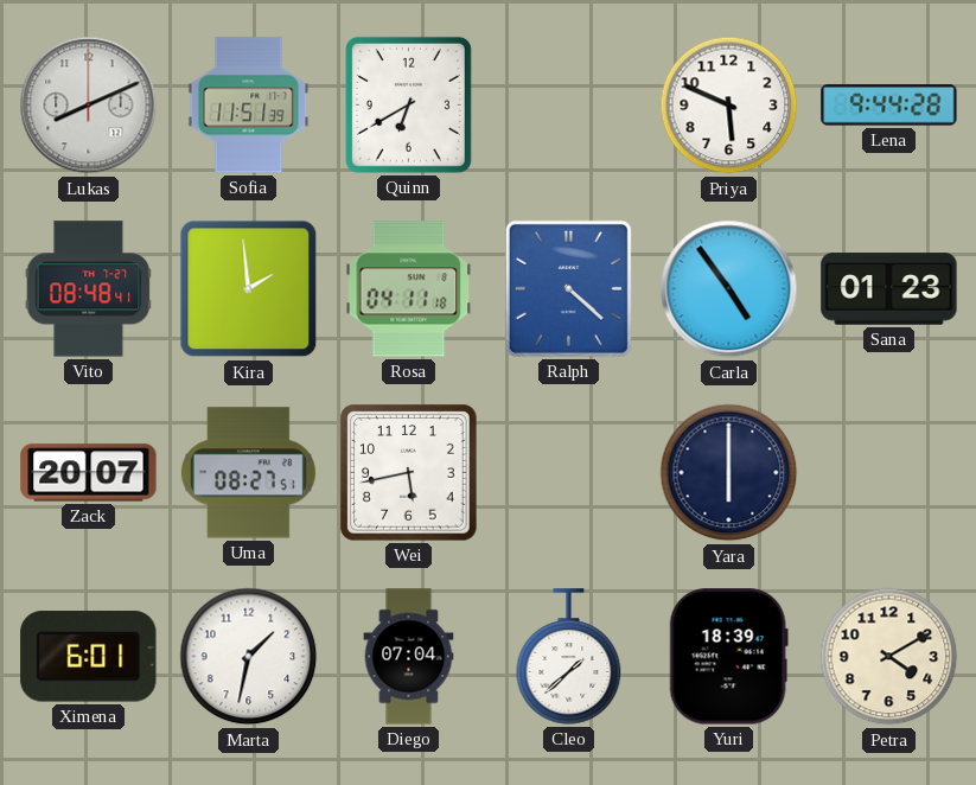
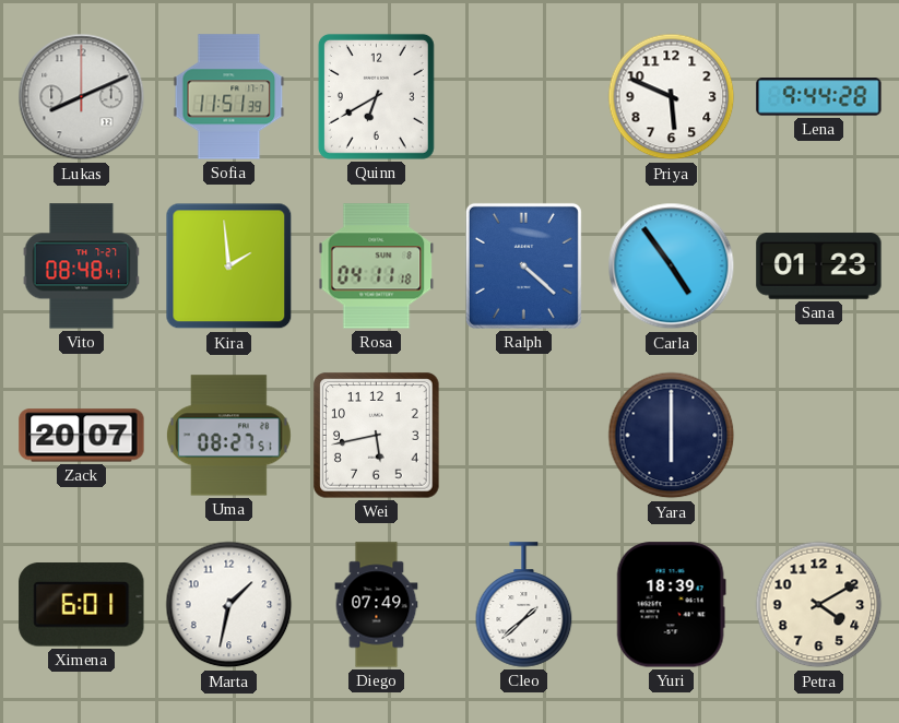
Diego: 07:04 -> 07:49
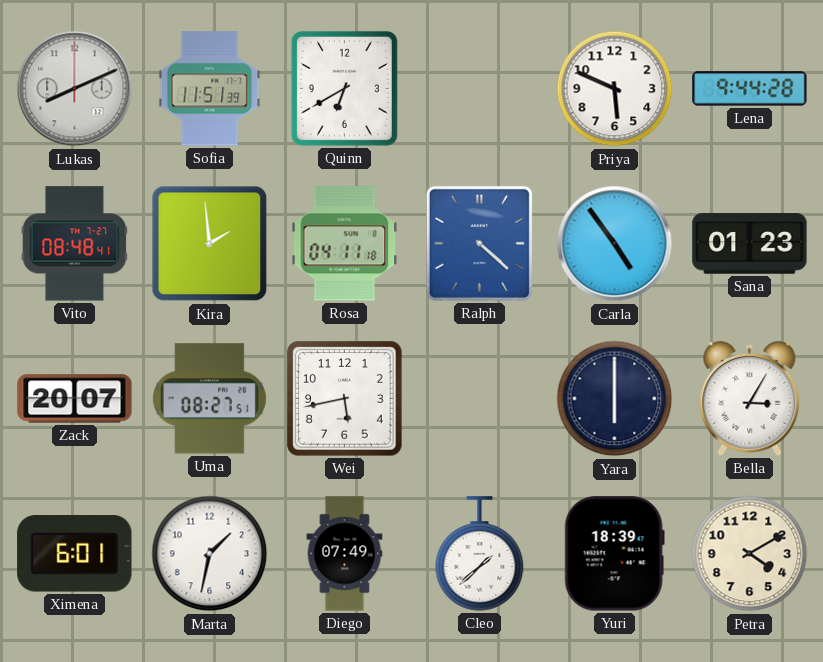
Bella: none -> 3:05
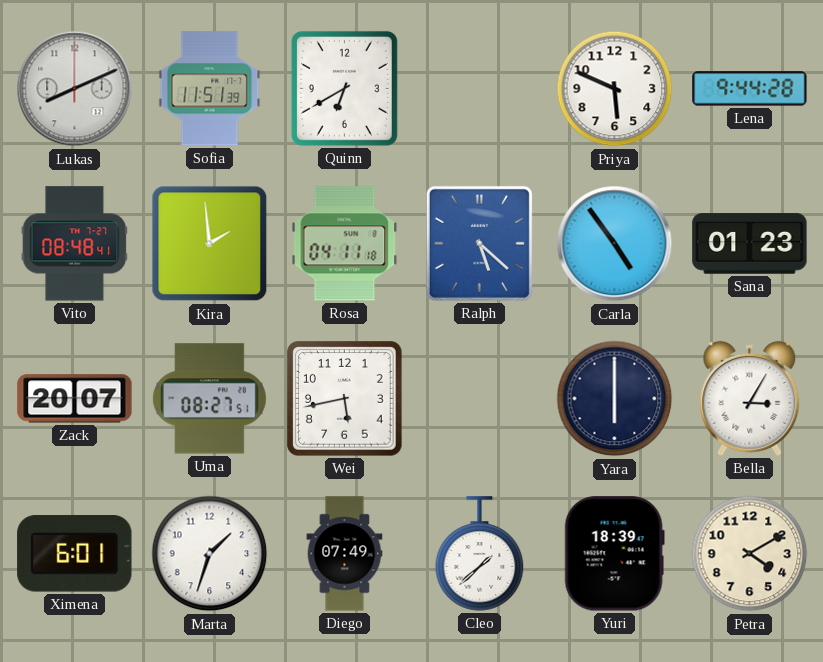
Ralph: 4:22 -> 5:22
Marta: 1:32 -> 1:33
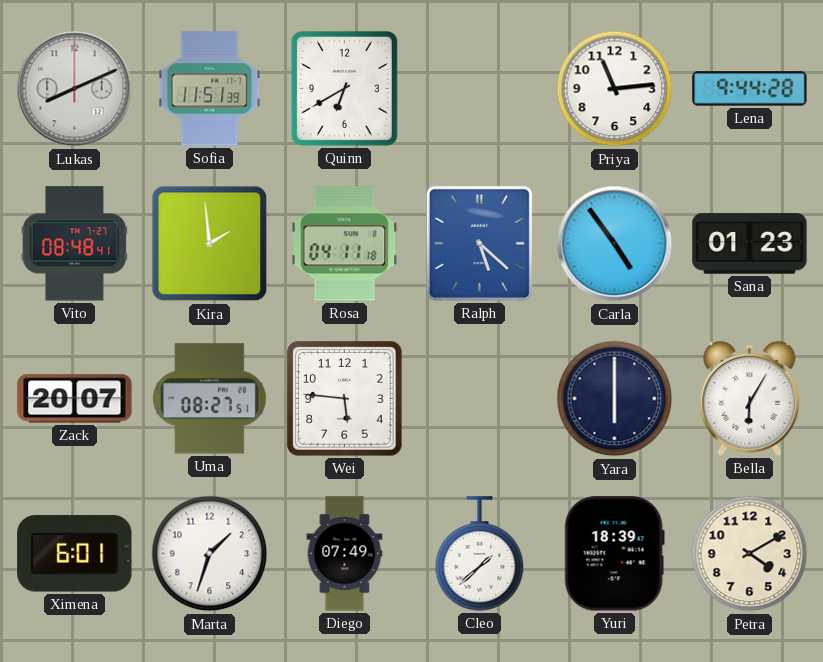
Priya: 5:49 -> 11:14
Wei: 5:43 -> 5:46
Bella: 3:05 -> 6:05
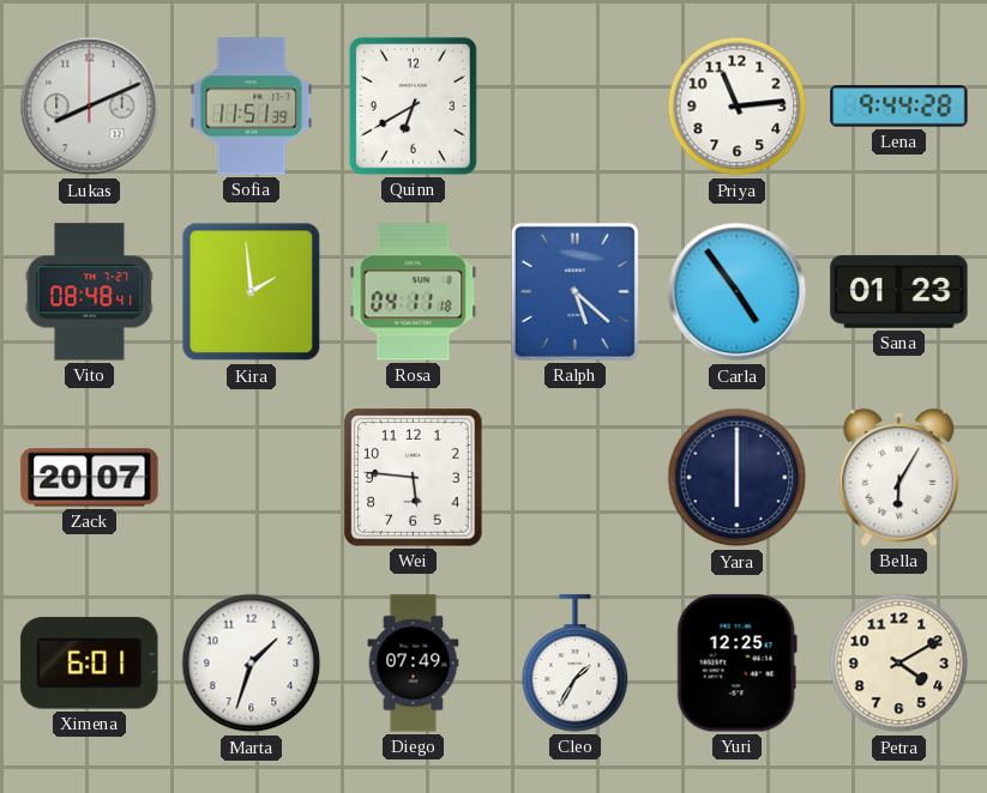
Uma: 08:27 -> none
Cleo: 1:38 -> 1:35
Yuri: 18:39 -> 12:25
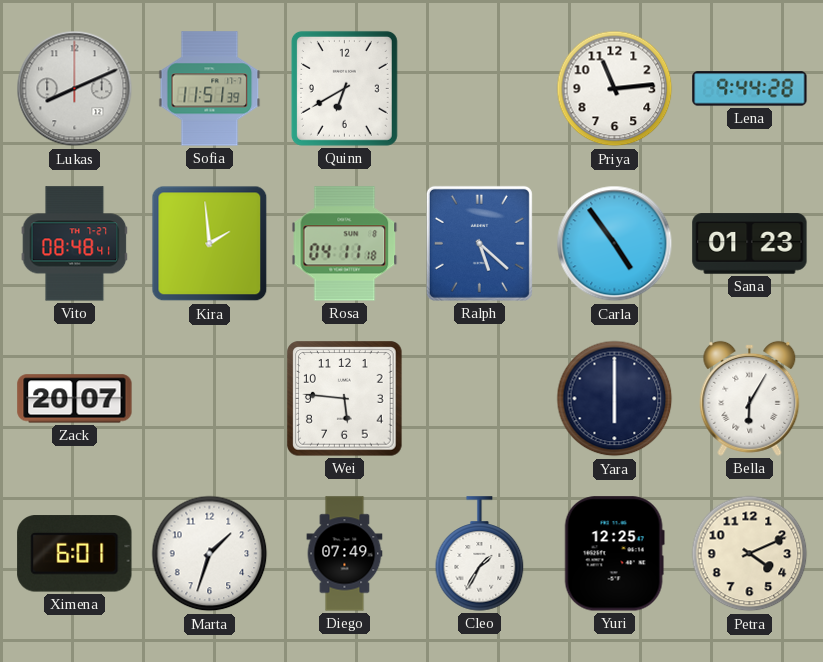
Petra: 4:10 -> 4:11
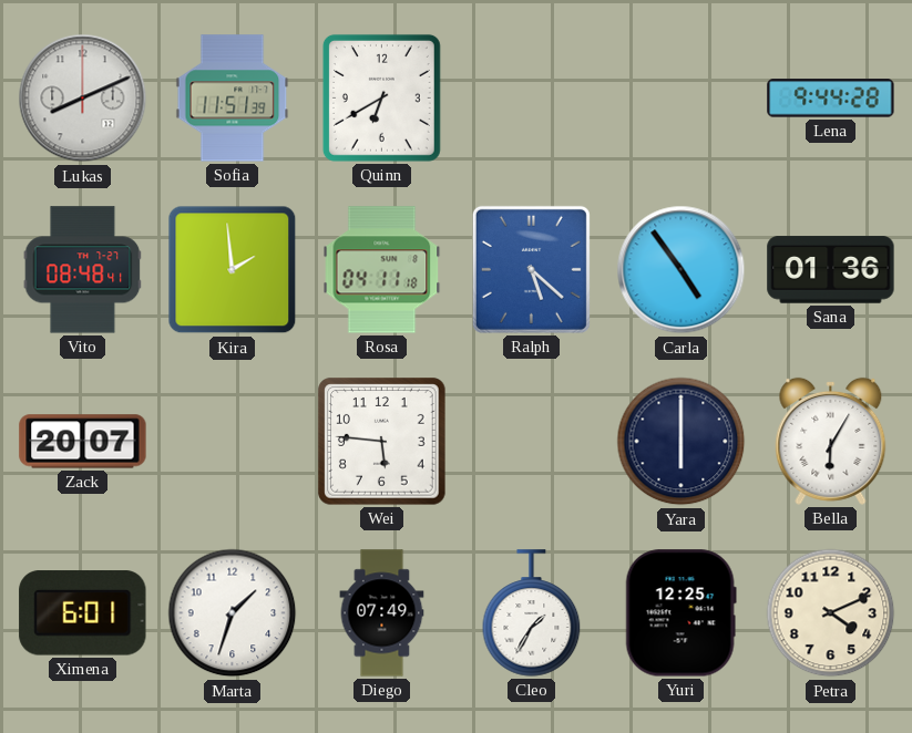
Priya: 11:14 -> none
Sana: 01:23 -> 01:36
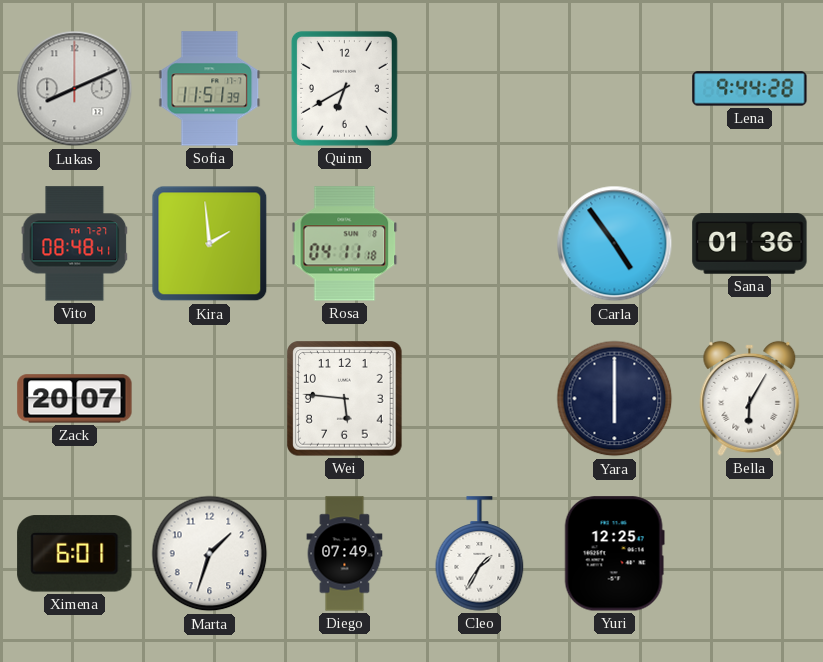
Ralph: 5:22 -> none
Petra: 4:11 -> none
